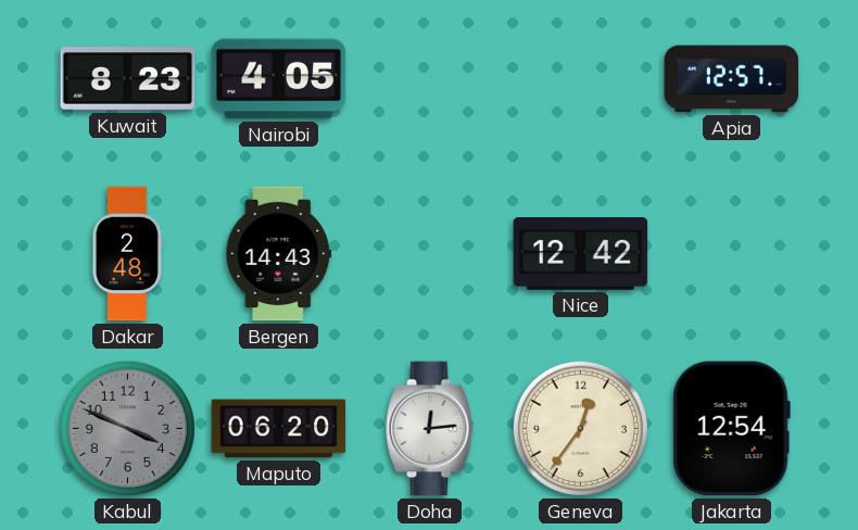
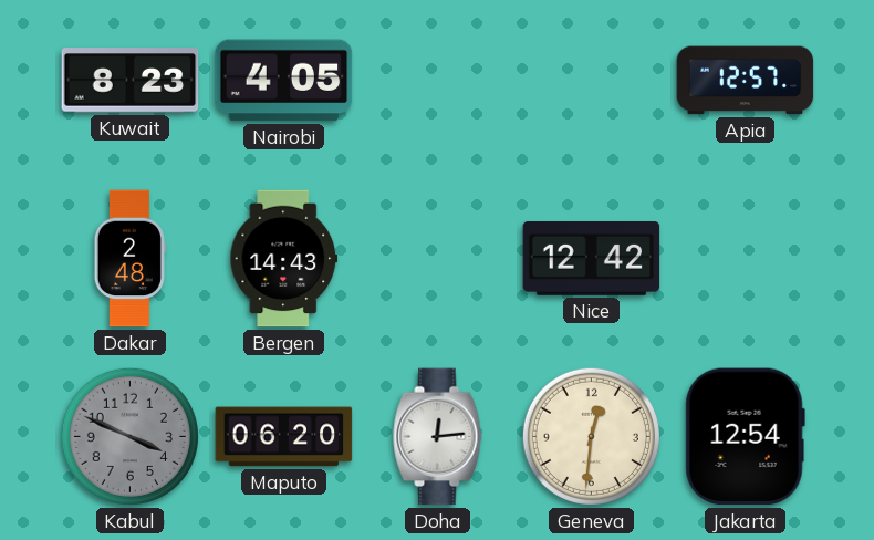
Geneva: 12:36 -> 12:31
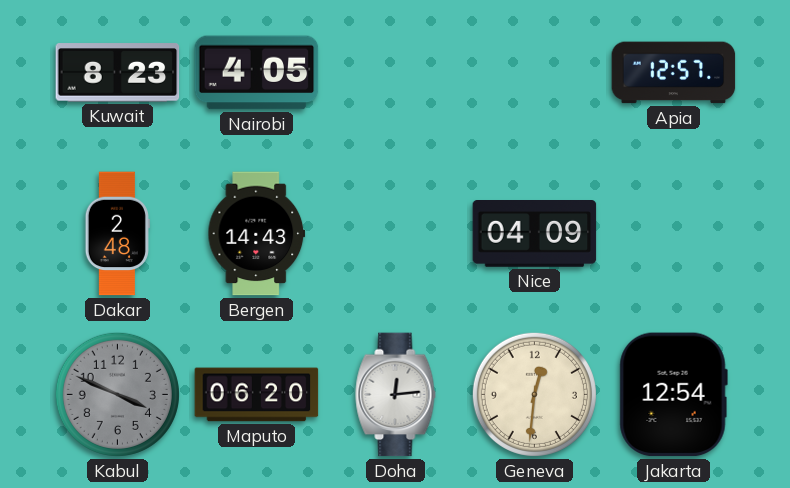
Nice: 12:42 -> 04:09
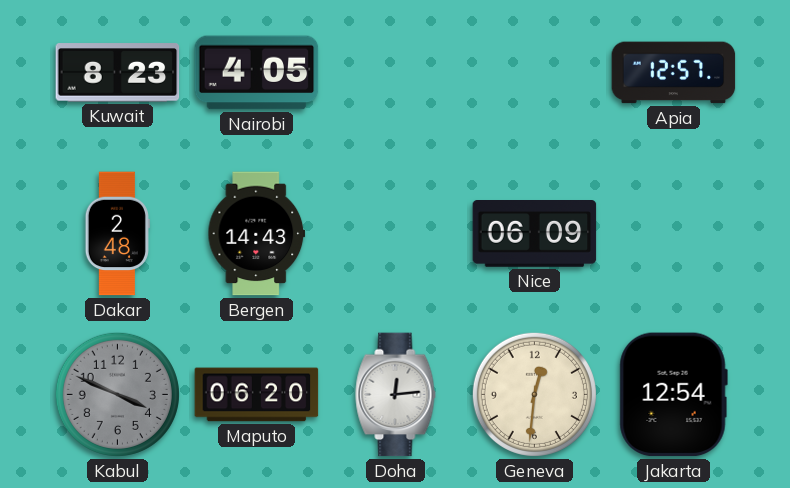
Nice: 04:09 -> 06:09
